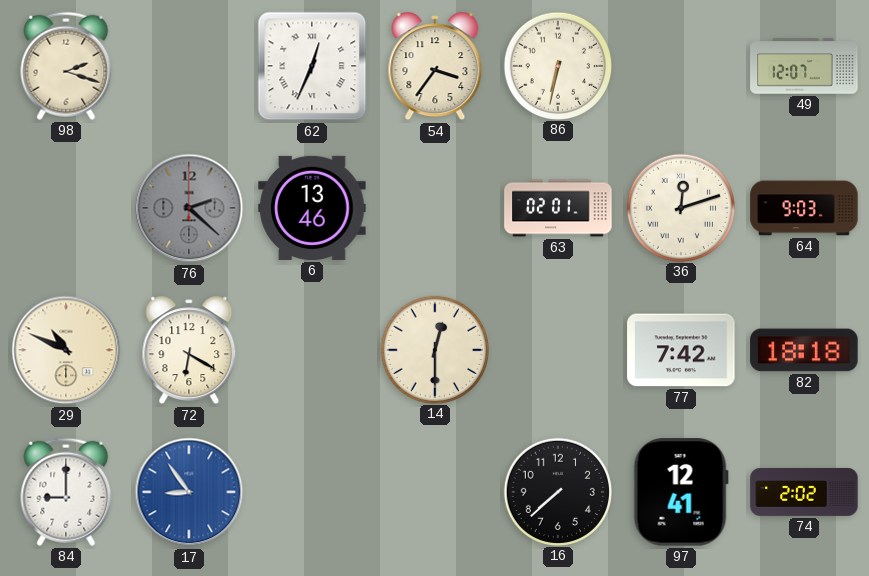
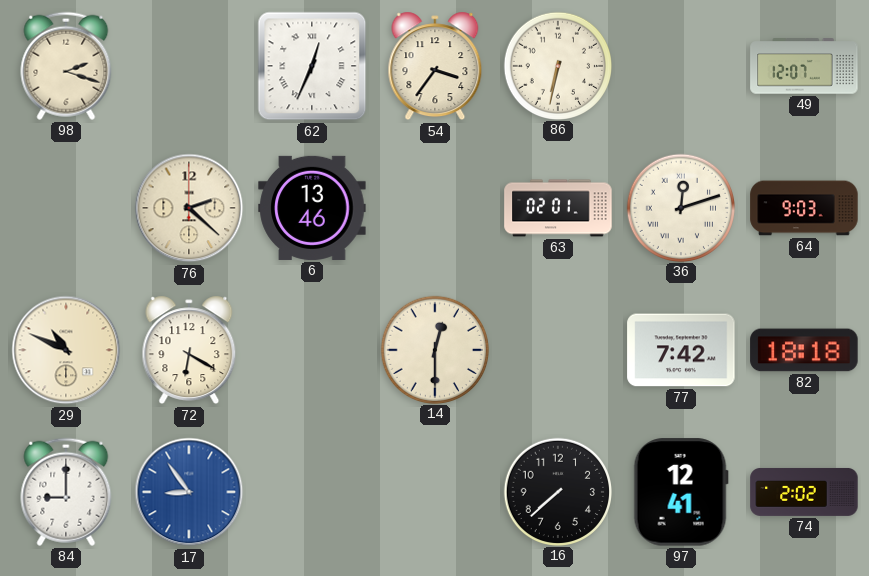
76 dial: grey -> cream
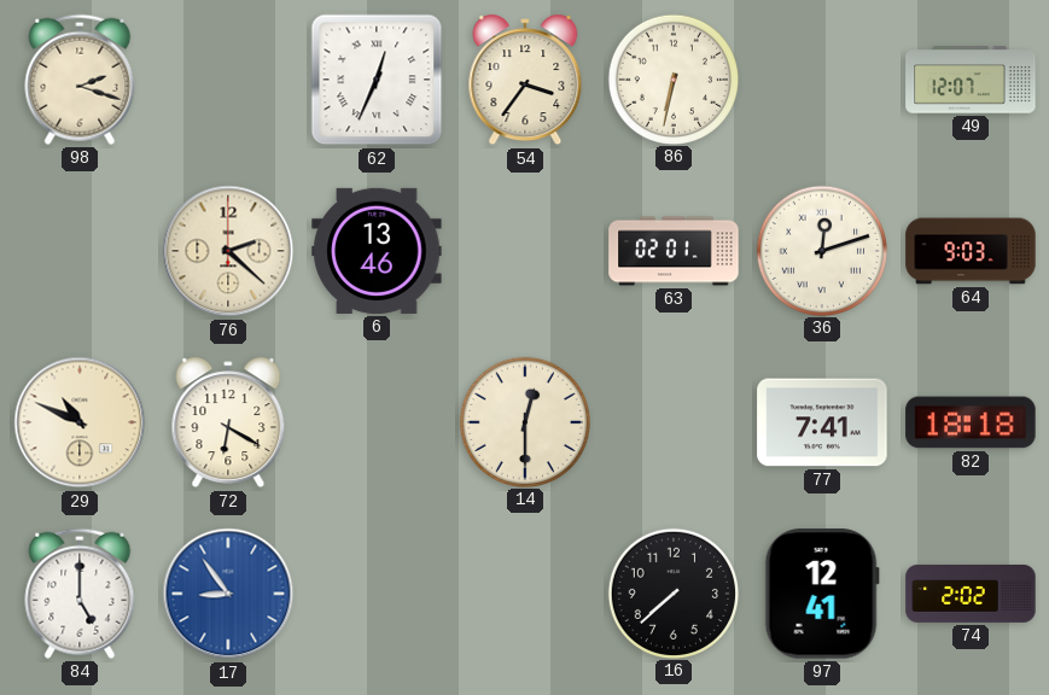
77: 7:42 -> 7:41
84: 9:00 -> 5:00
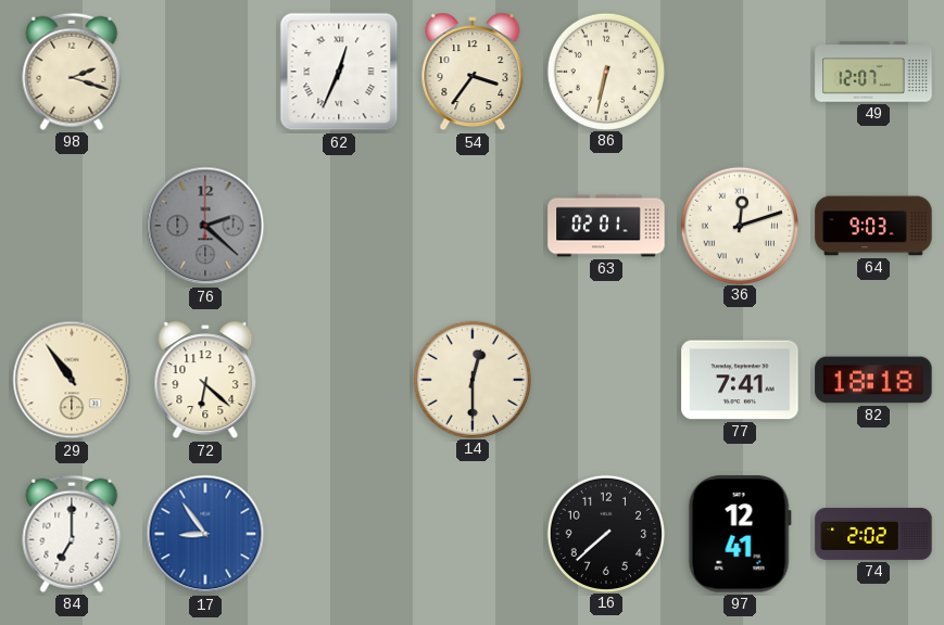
76 dial: cream -> grey
6: 13:46 -> none
29: 10:49 -> 10:54
72: 6:20 -> 6:22
84: 5:00 -> 7:00
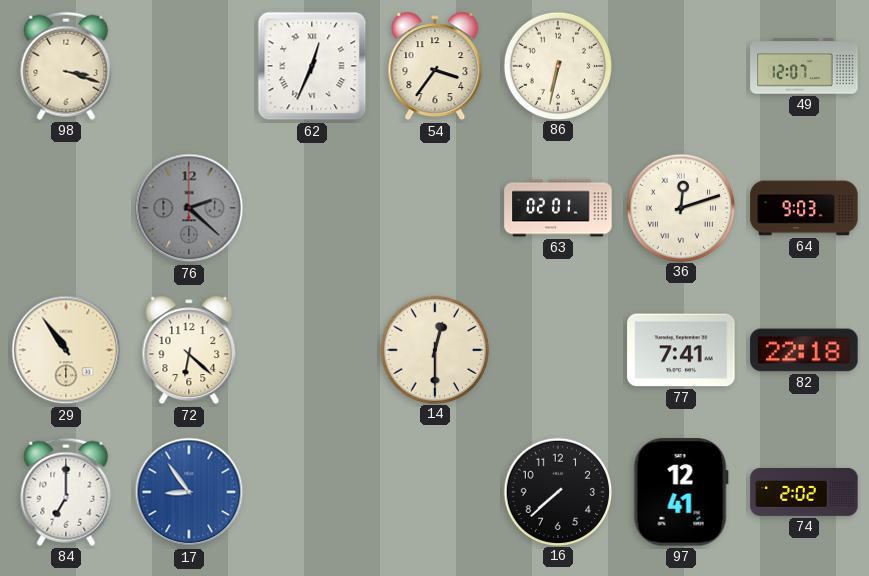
98: 2:18 -> 3:18
82: 18:18 -> 22:18
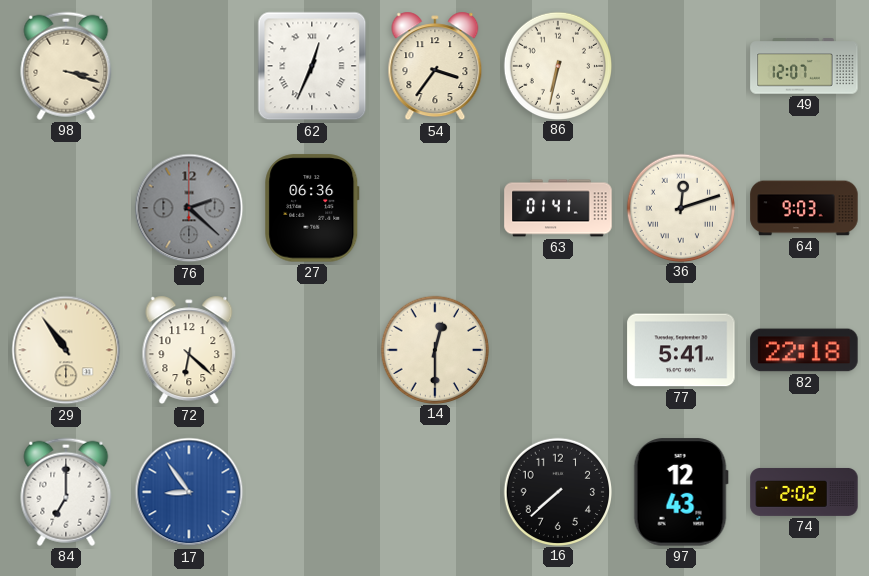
27: none -> 06:36
63: 02:01 -> 01:41
77: 7:41 -> 5:41
97: 12:41 -> 12:43
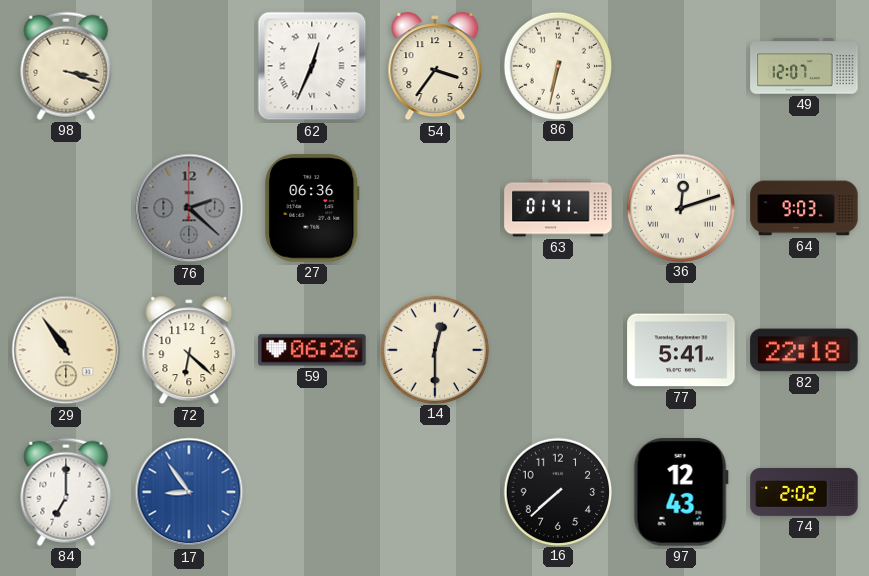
59: none -> 06:26
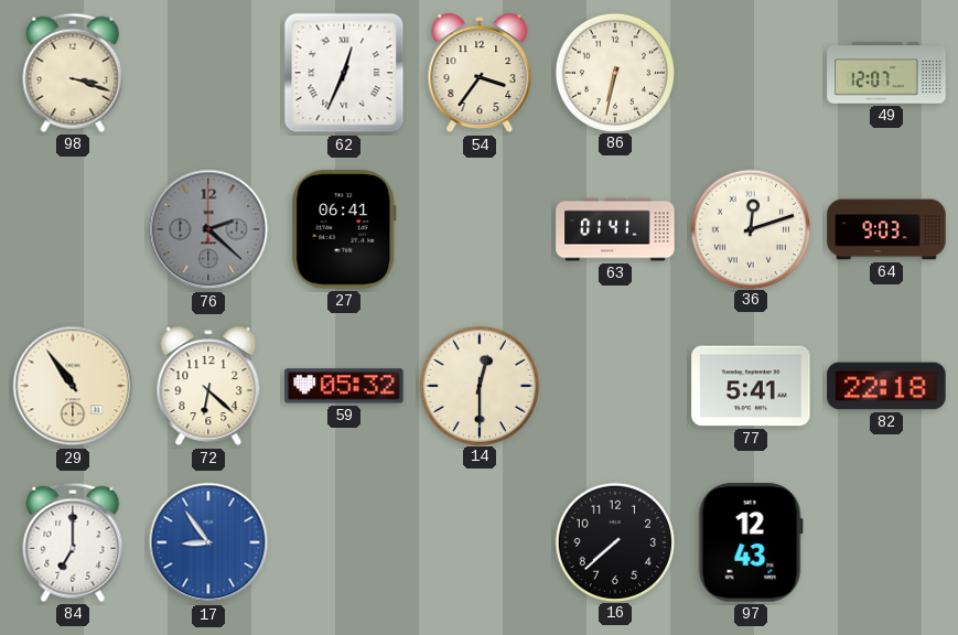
27: 06:36 -> 06:41
59: 06:26 -> 05:32
74: 2:02 -> none
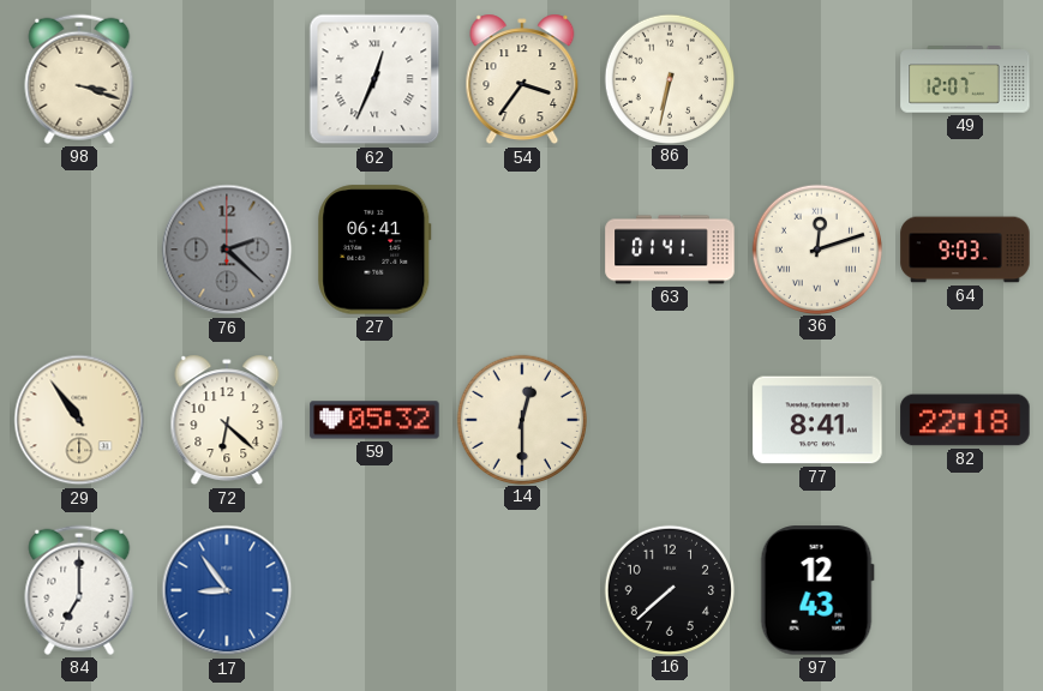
77: 5:41 -> 8:41
